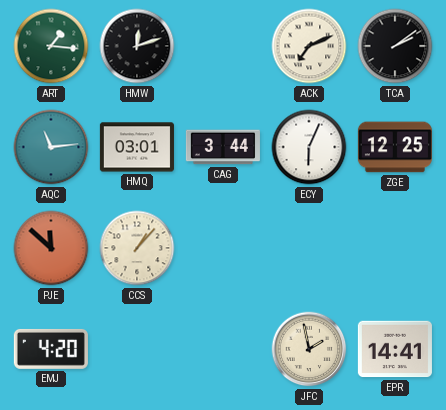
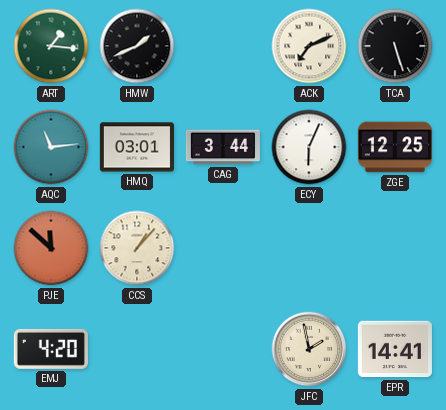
HMW: 12:12 -> 1:41
TCA: 2:09 -> 5:27
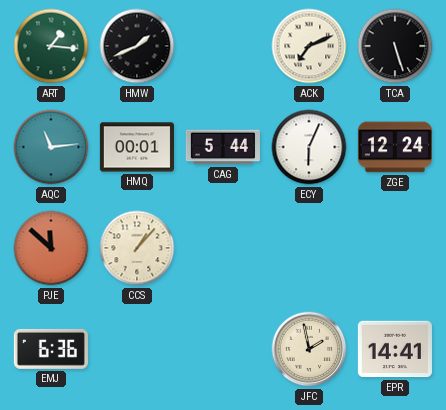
HMQ: 03:01 -> 00:01
CAG: 3:44 -> 5:44
ZGE: 12:25 -> 12:24
EMJ: 4:20 -> 6:36
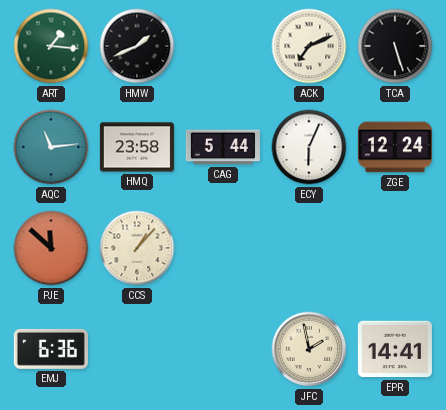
HMQ: 00:01 -> 23:58
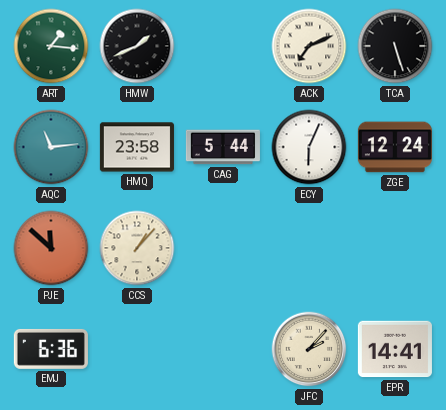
JFC: 1:58 -> 2:07
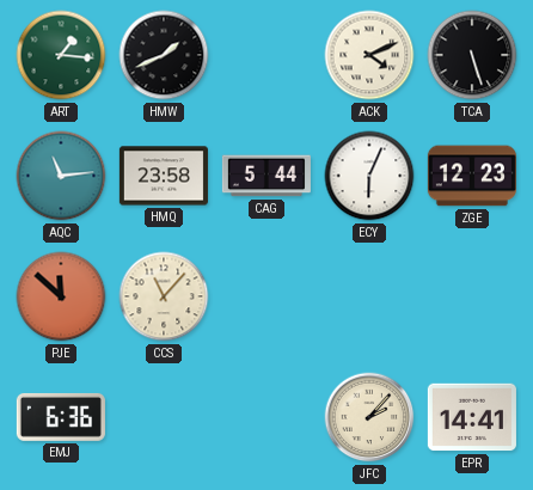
ACK: 7:11 -> 4:11
ZGE: 12:24 -> 12:23
CCS: 1:07 -> 11:07
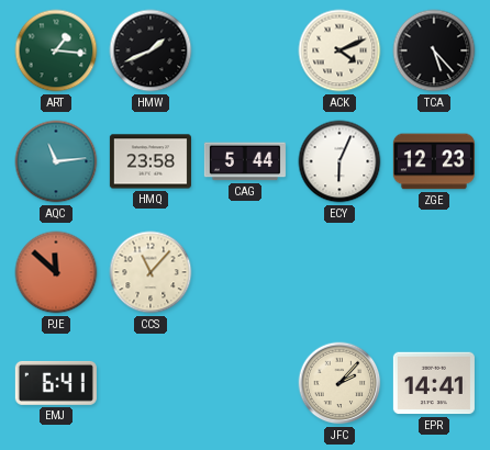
TCA: 5:27 -> 5:23
EMJ: 6:36 -> 6:41
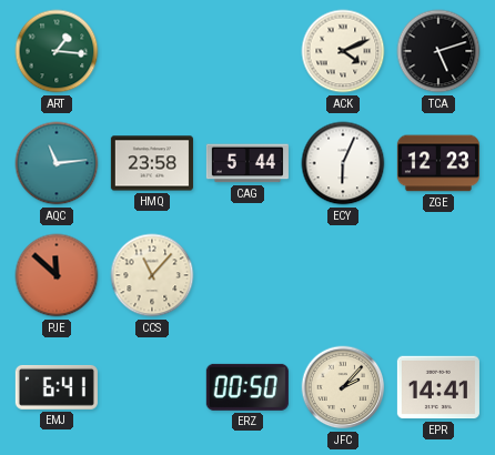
HMW: 1:41 -> none
TCA: 5:23 -> 5:12
ERZ: none -> 00:50
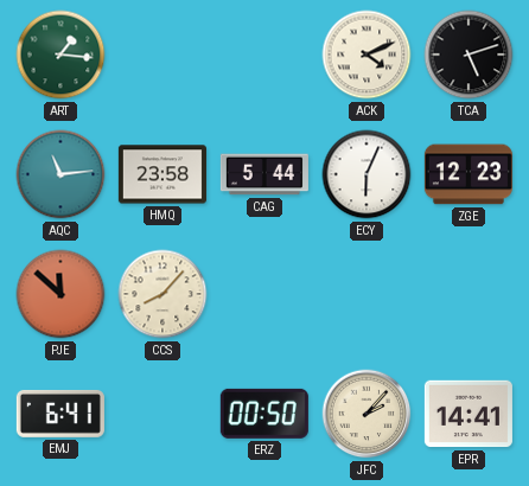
CCS: 11:07 -> 8:07
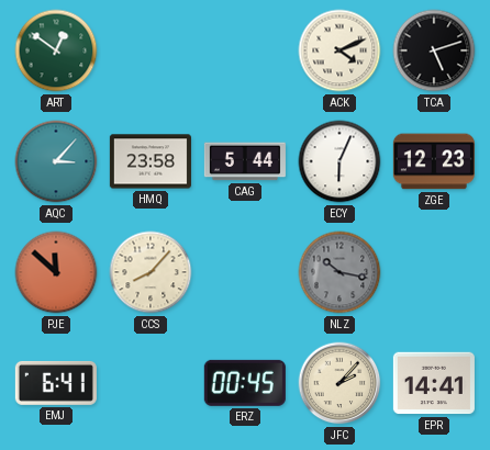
ART: 1:16 -> 12:51
AQC: 11:14 -> 3:07
NLZ: none -> 10:17
ERZ: 00:50 -> 00:45
